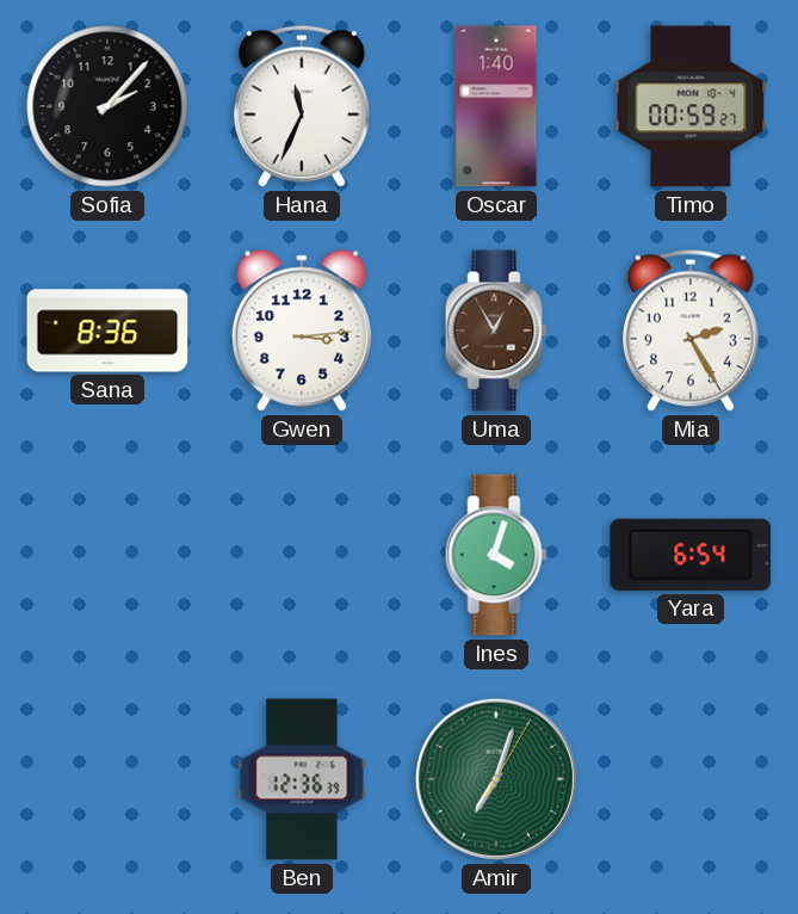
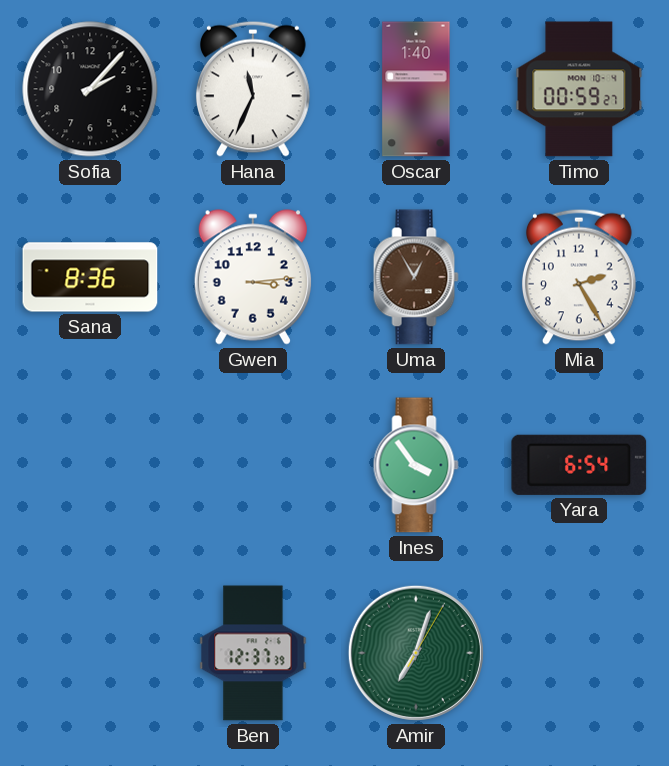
Ines: 4:03 -> 3:54
Ben: 12:36 -> 12:37
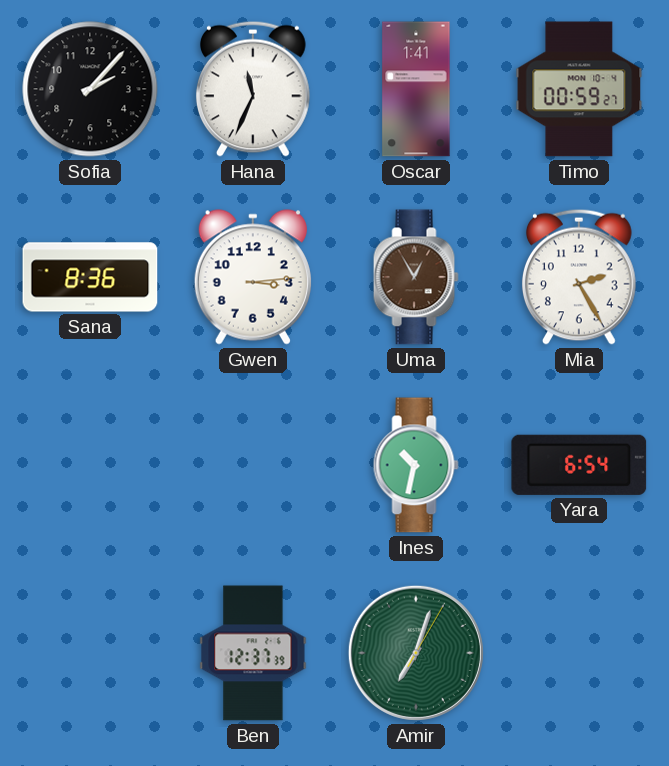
Oscar: 1:40 -> 1:41
Ines: 3:54 -> 10:32
